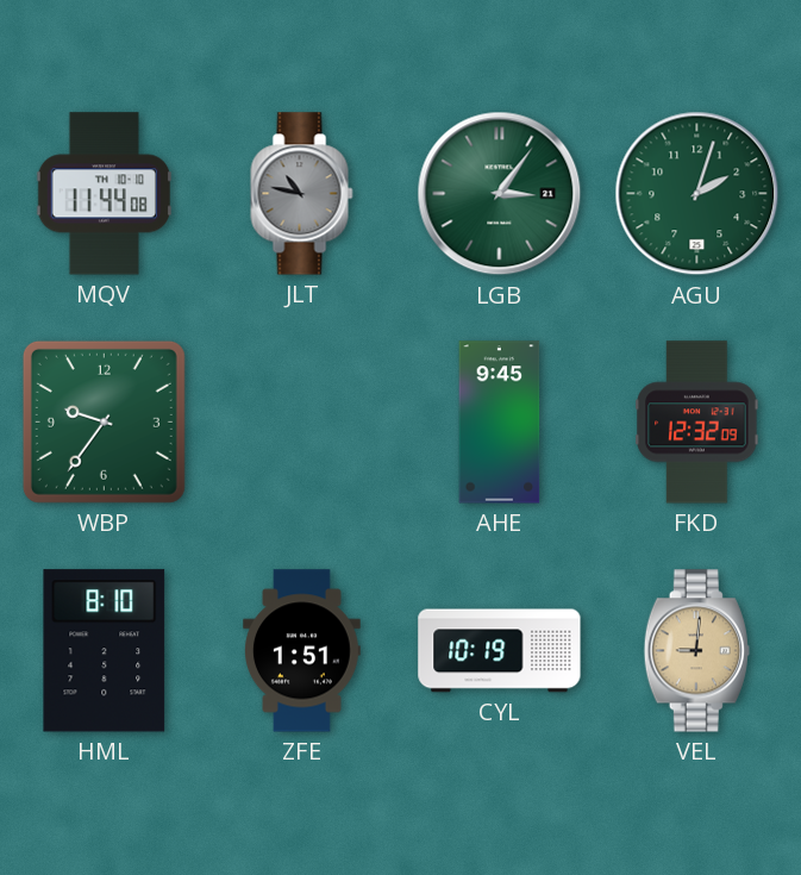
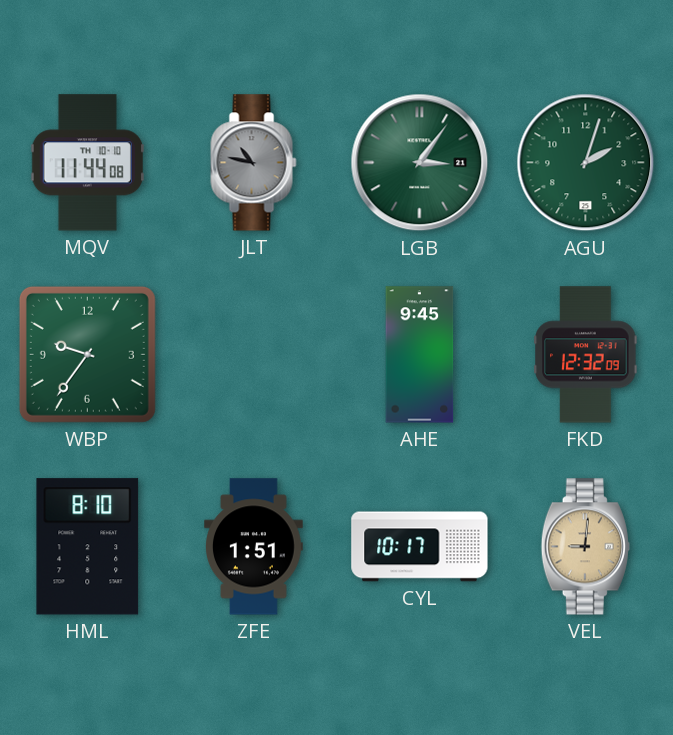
CYL: 10:19 -> 10:17
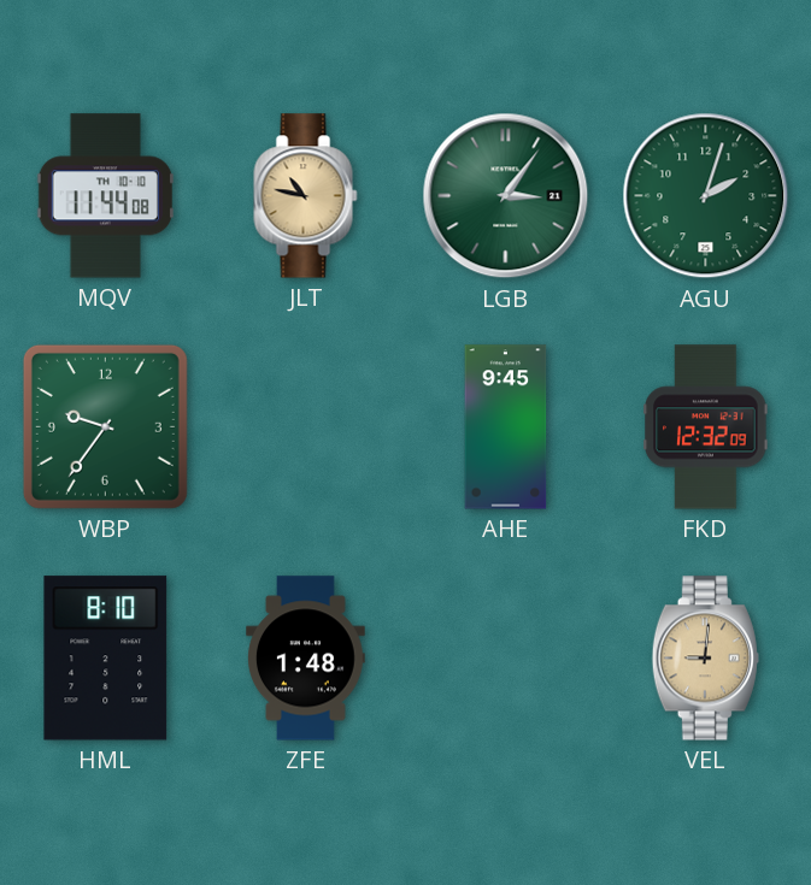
JLT dial: grey -> champagne
ZFE: 1:51 -> 1:48
CYL: 10:17 -> none
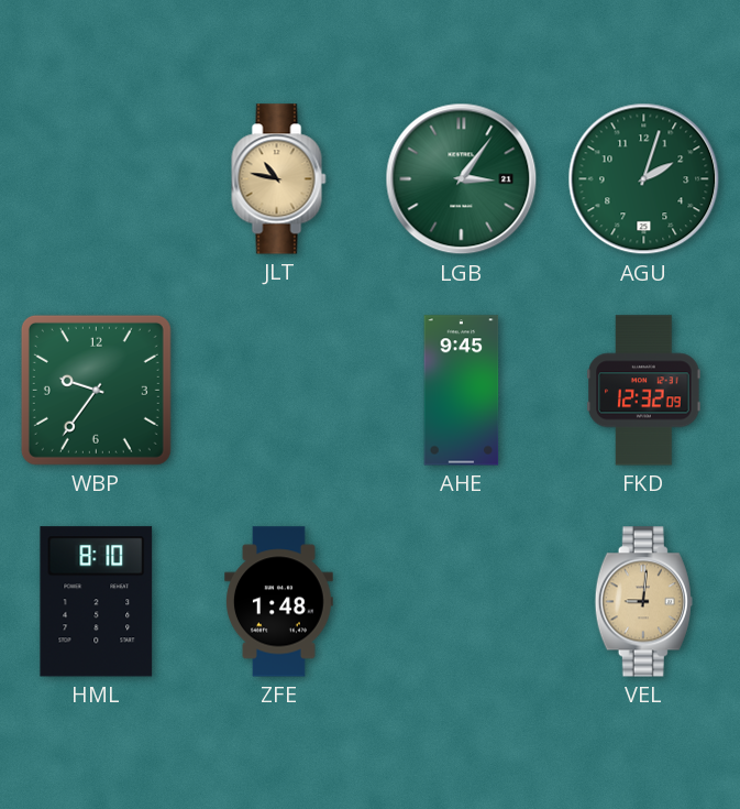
MQV: 11:44 -> none
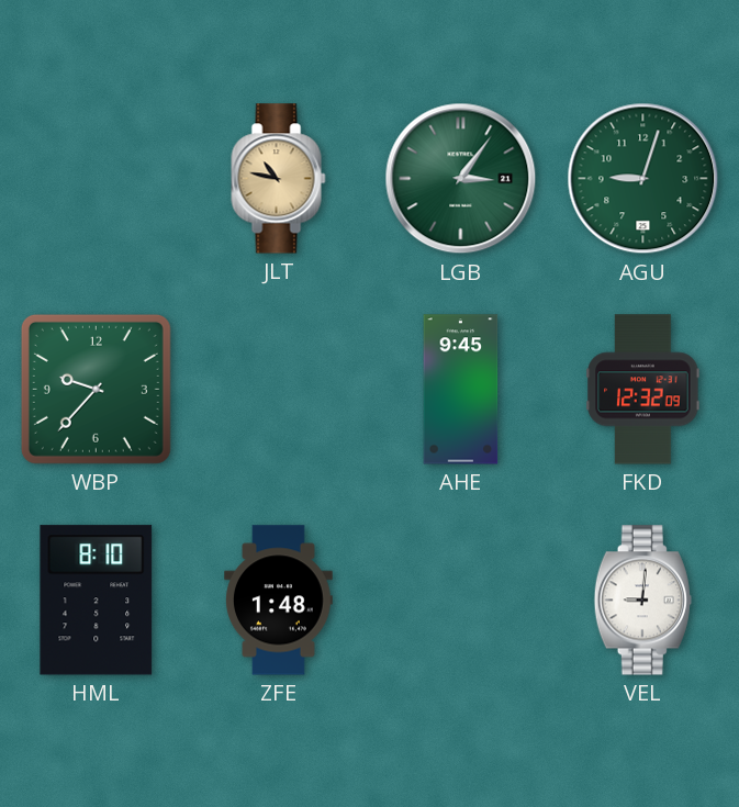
AGU: 2:03 -> 9:03
WBP: 9:36 -> 9:37
VEL dial: champagne -> white
